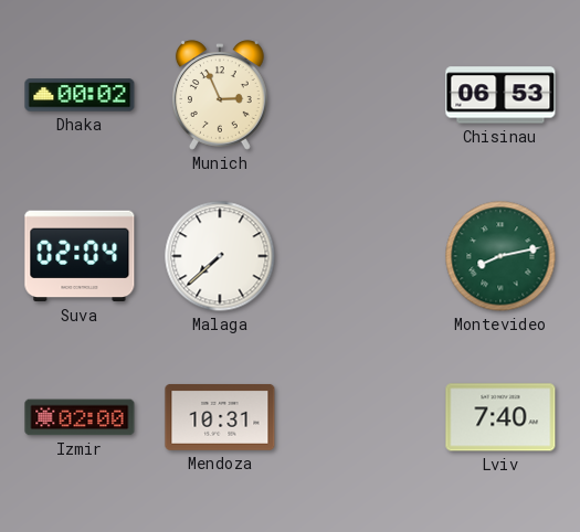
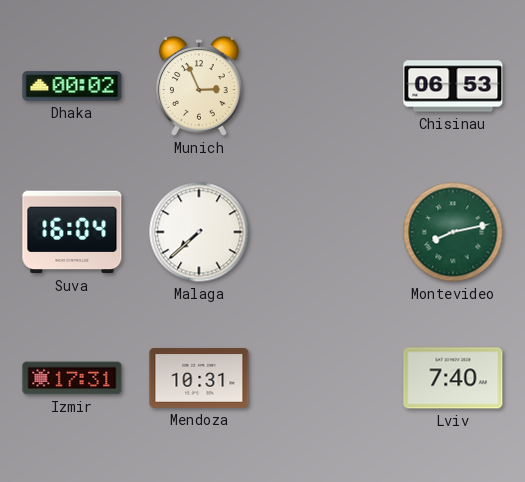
Suva: 02:04 -> 16:04
Izmir: 02:00 -> 17:31
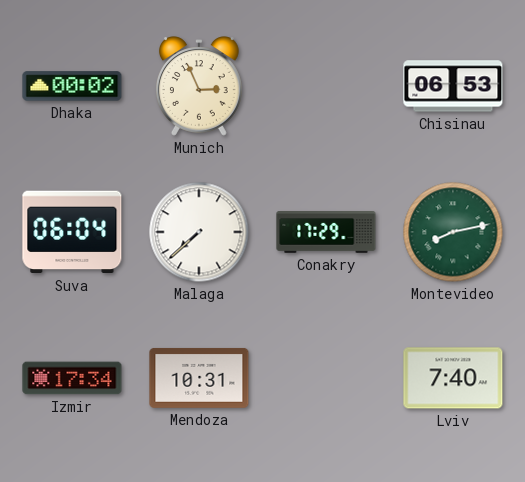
Suva: 16:04 -> 06:04
Conakry: none -> 17:29
Izmir: 17:31 -> 17:34
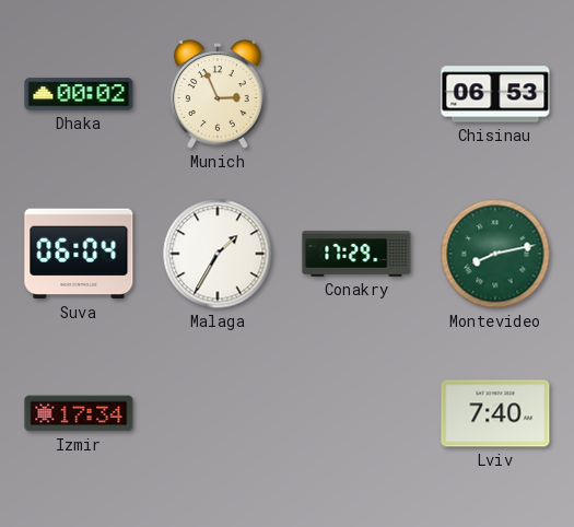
Malaga: 7:38 -> 1:35
Mendoza: 10:31 -> none
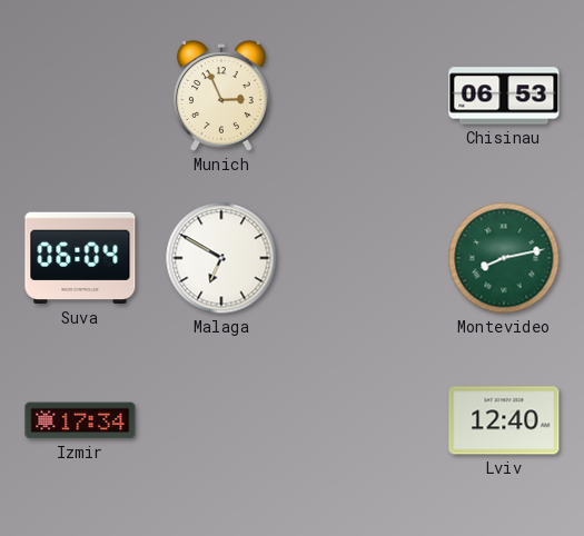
Dhaka: 00:02 -> none
Malaga: 1:35 -> 6:50
Conakry: 17:29 -> none
Lviv: 7:40 -> 12:40
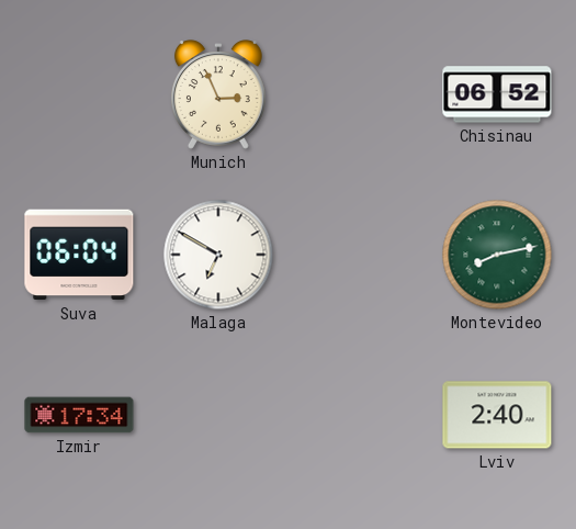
Chisinau: 06:53 -> 06:52
Lviv: 12:40 -> 2:40
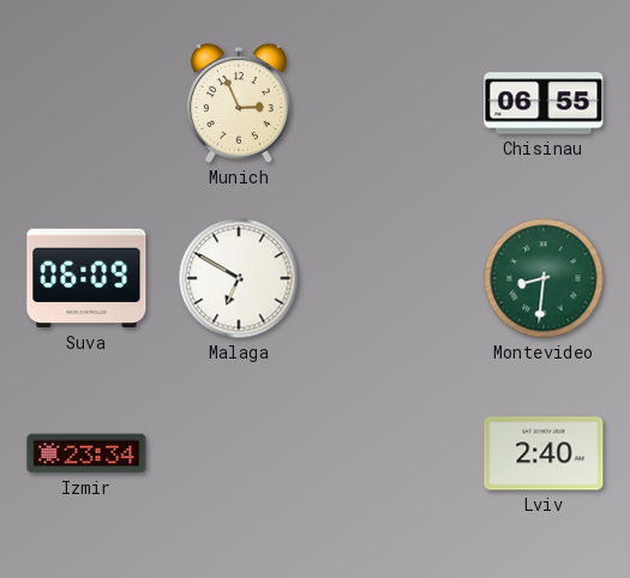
Chisinau: 06:52 -> 06:55
Suva: 06:04 -> 06:09
Montevideo: 8:13 -> 8:31
Izmir: 17:34 -> 23:34
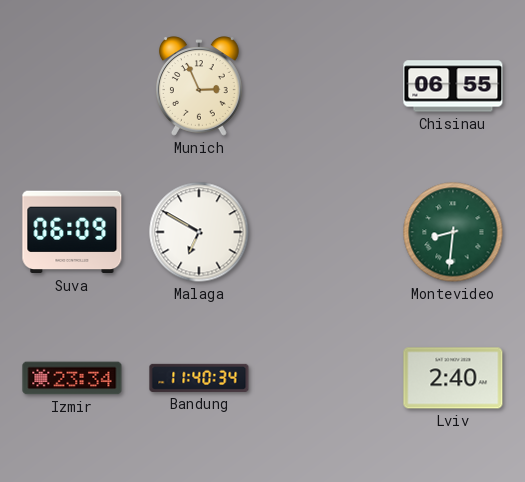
Bandung: none -> 11:40
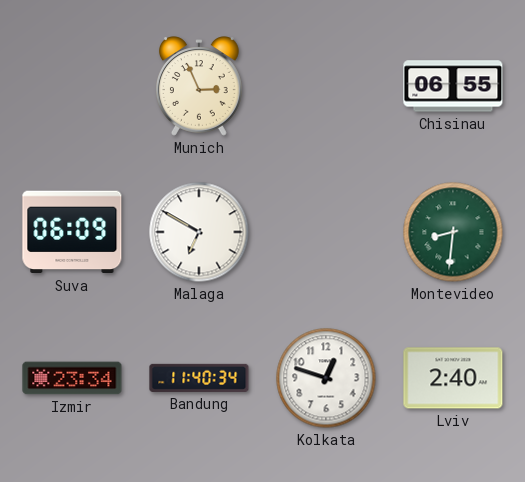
Kolkata: none -> 12:48
